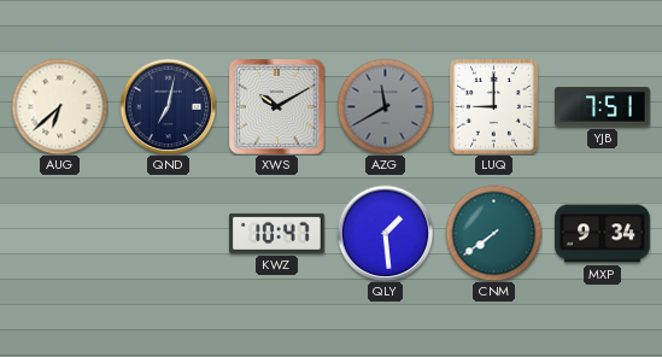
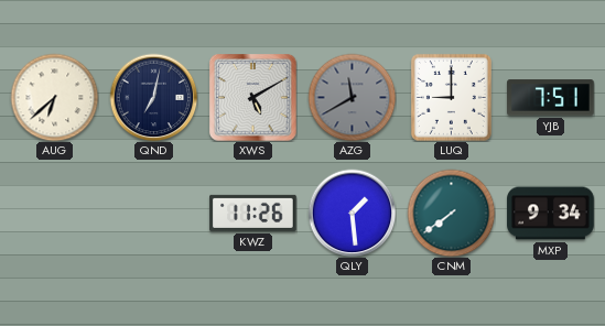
XWS: 10:10 -> 5:10
KWZ: 10:47 -> 11:26
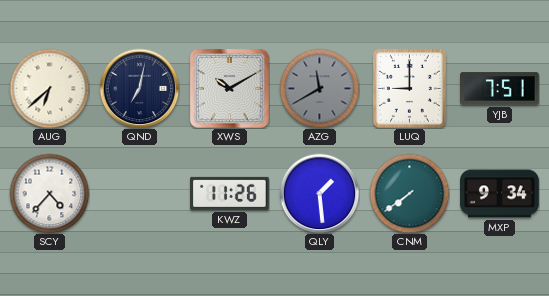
XWS: 5:10 -> 10:10
SCY: none -> 4:37
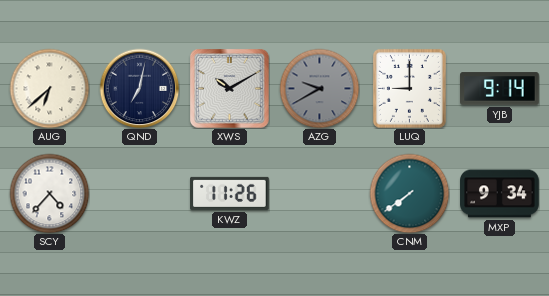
AZG: 11:40 -> 9:40
YJB: 7:51 -> 9:14
QLY: 1:29 -> none
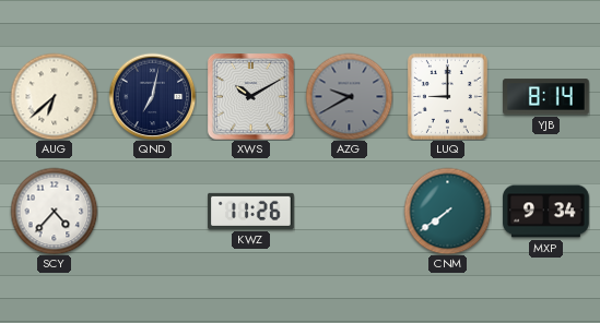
YJB: 9:14 -> 8:14
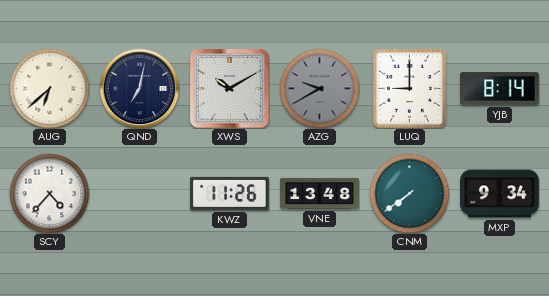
VNE: none -> 13:48
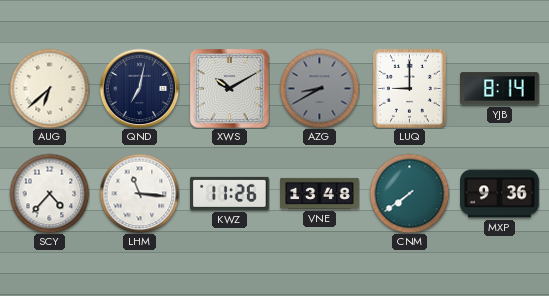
AZG: 9:40 -> 8:40
LHM: none -> 11:16
MXP: 9:34 -> 9:36
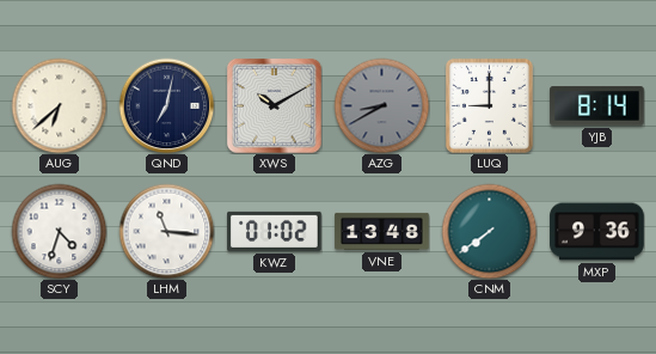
SCY: 4:37 -> 4:33
KWZ: 11:26 -> 01:02
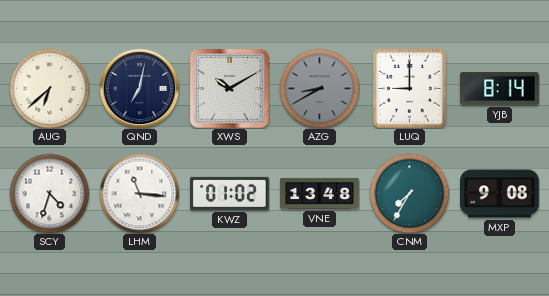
CNM: 7:39 -> 7:35
MXP: 9:36 -> 9:08
